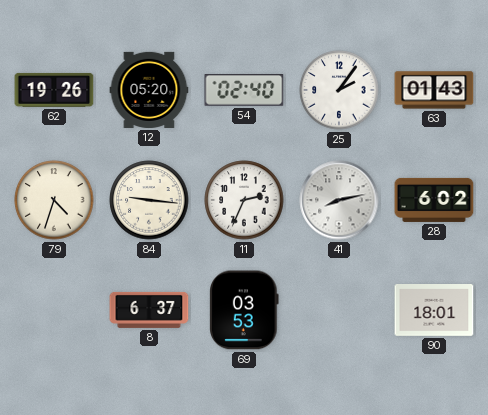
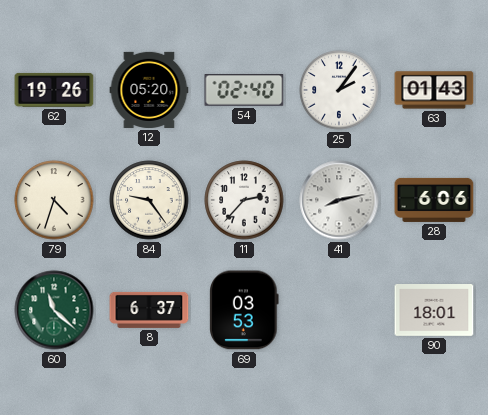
84: 9:16 -> 9:24
11: 2:34 -> 2:37
28: 6:02 -> 6:06
60: none -> 11:22
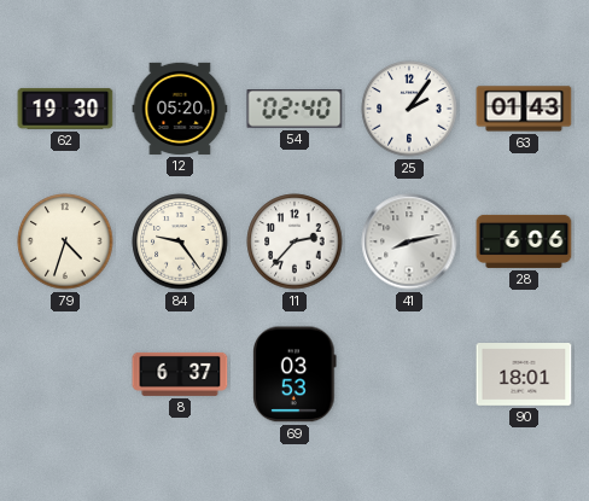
62: 19:26 -> 19:30
60: 11:22 -> none
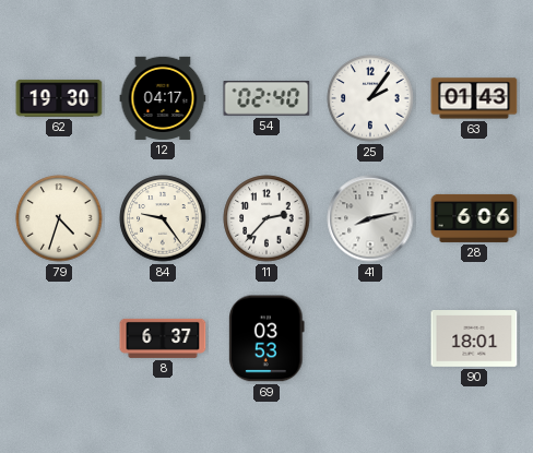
12: 05:20 -> 04:17
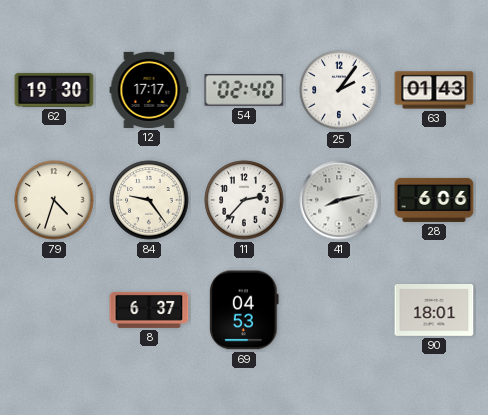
12: 04:17 -> 17:17
69: 03:53 -> 04:53
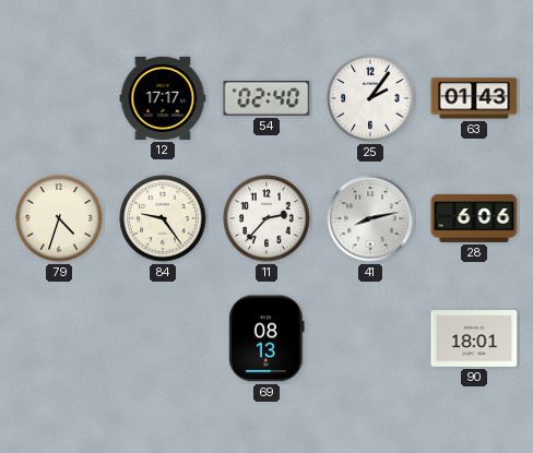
62: 19:30 -> none
8: 6:37 -> none
69: 04:53 -> 08:13
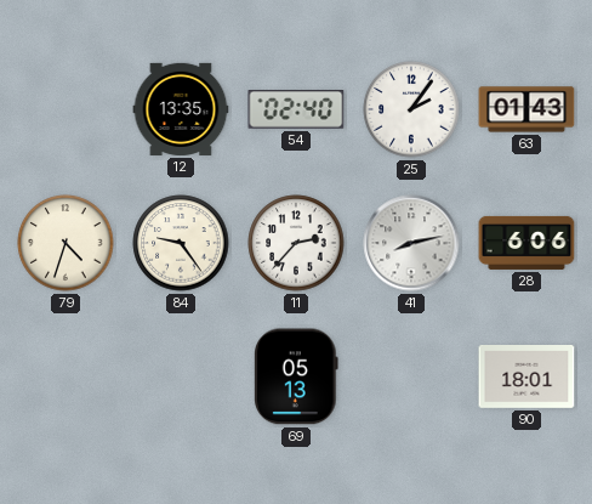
12: 17:17 -> 13:35
69: 08:13 -> 05:13
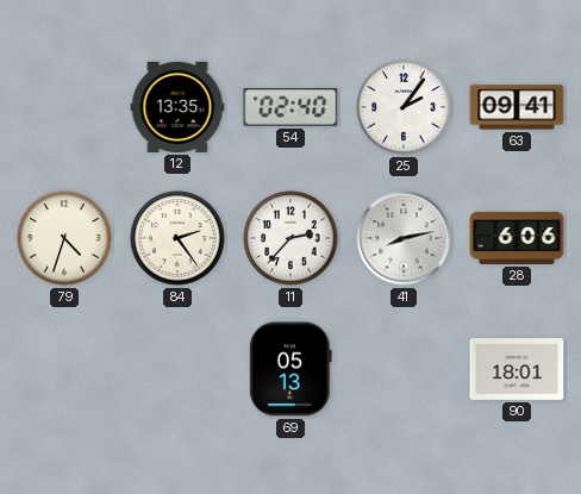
63: 01:43 -> 09:41
84: 9:24 -> 2:24
